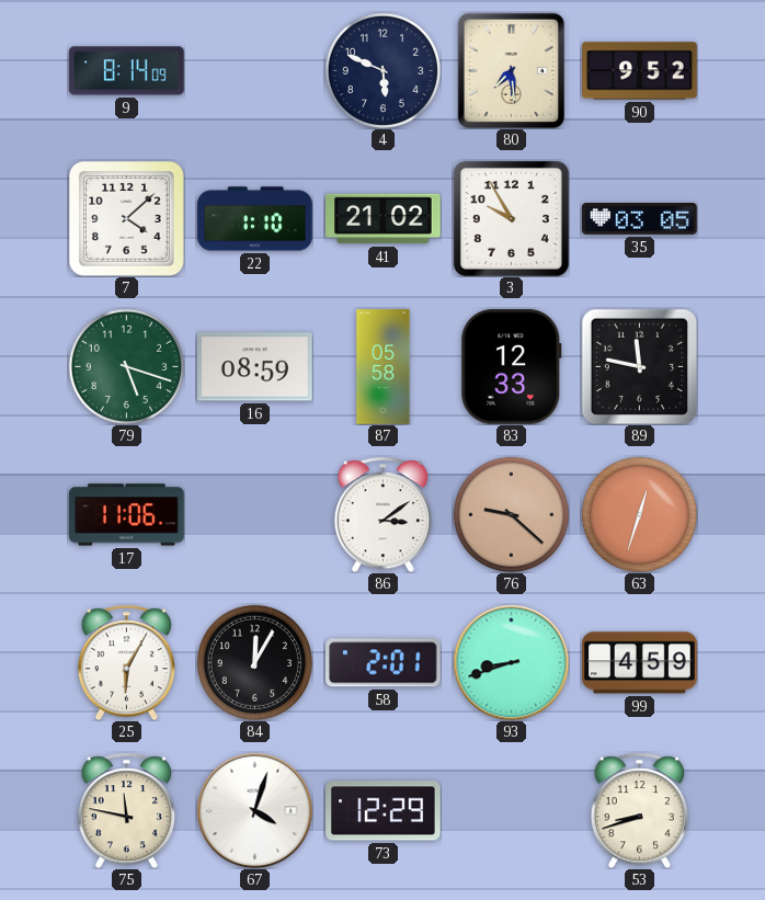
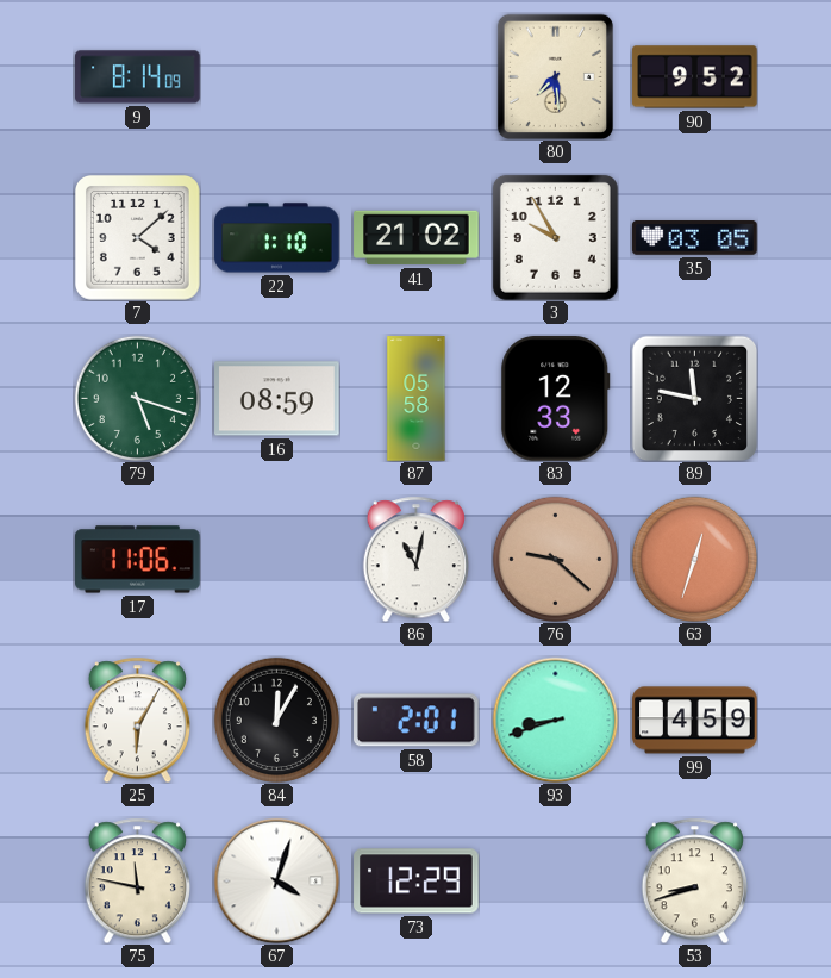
4: 5:49 -> none
86: 3:09 -> 11:02
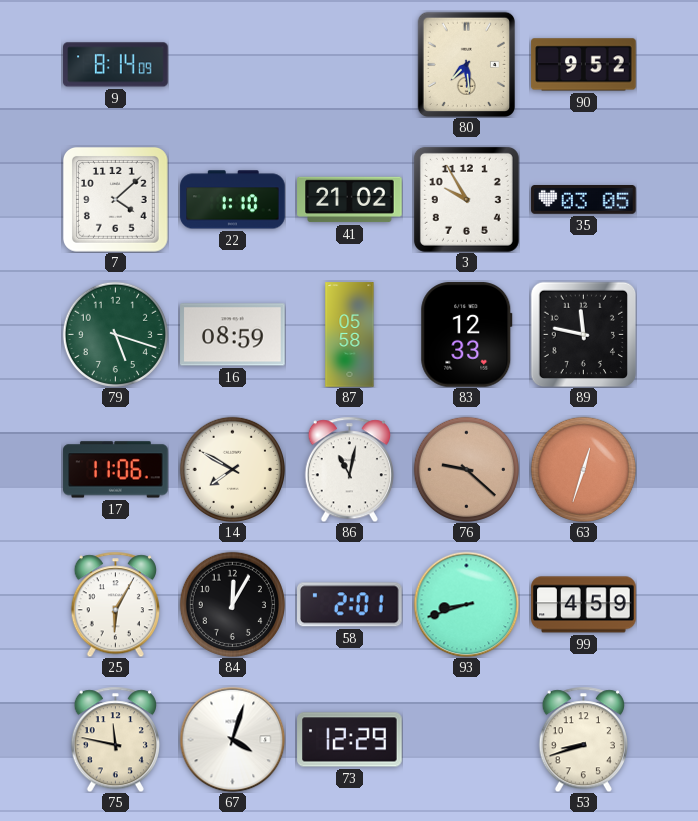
14: none -> 7:50
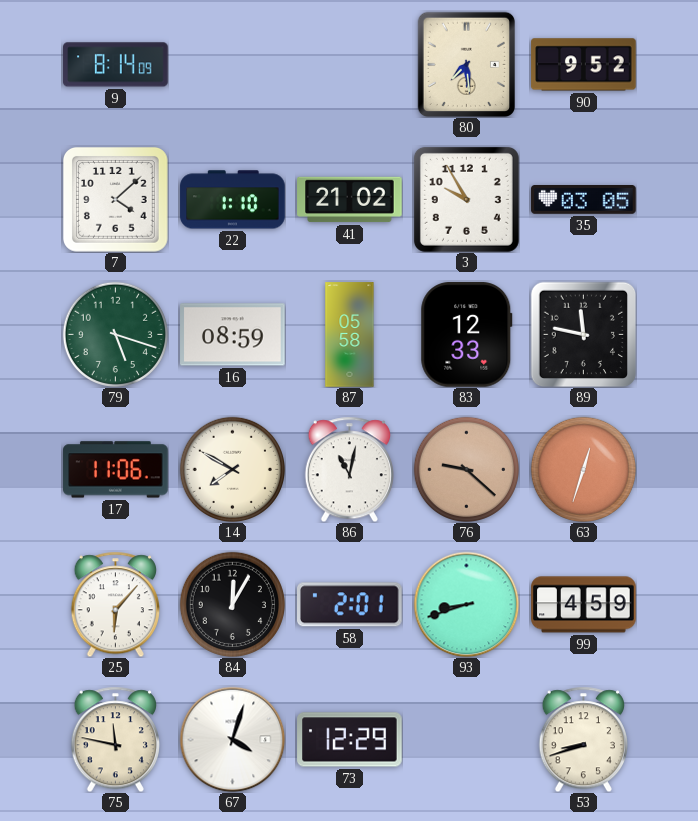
25: 6:05 -> 6:07
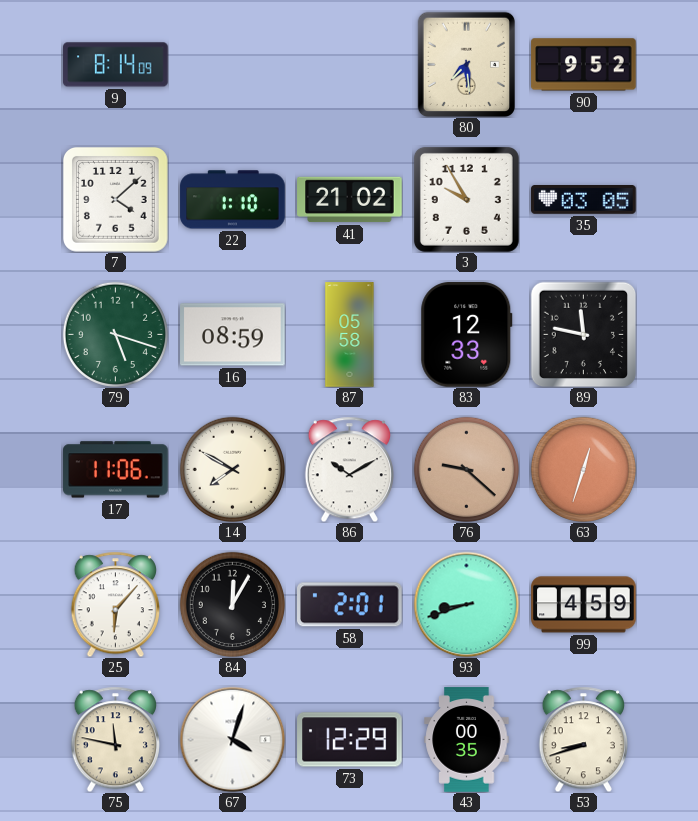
86: 11:02 -> 10:10
43: none -> 00:35
